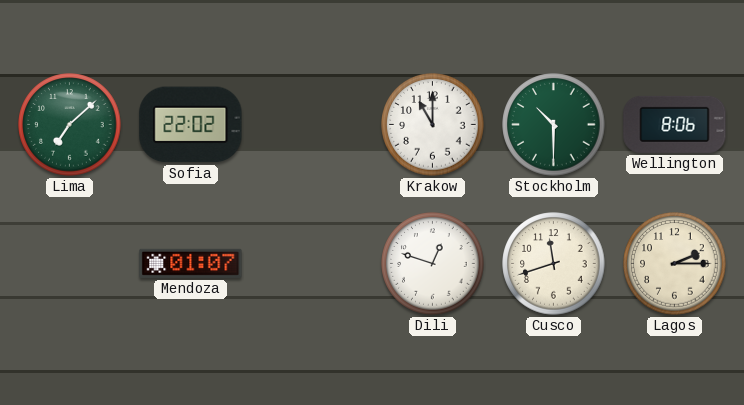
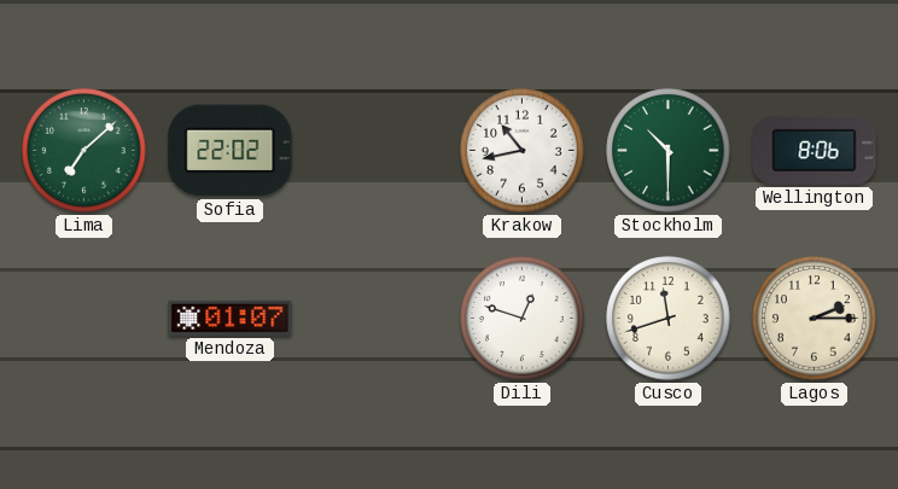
Krakow: 11:00 -> 10:43
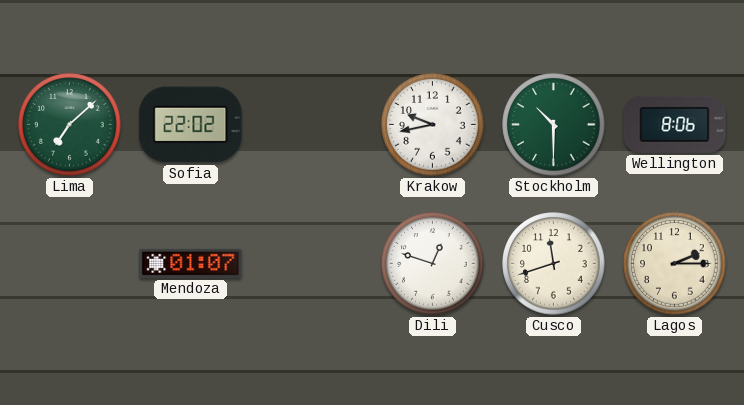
Krakow: 10:43 -> 9:43
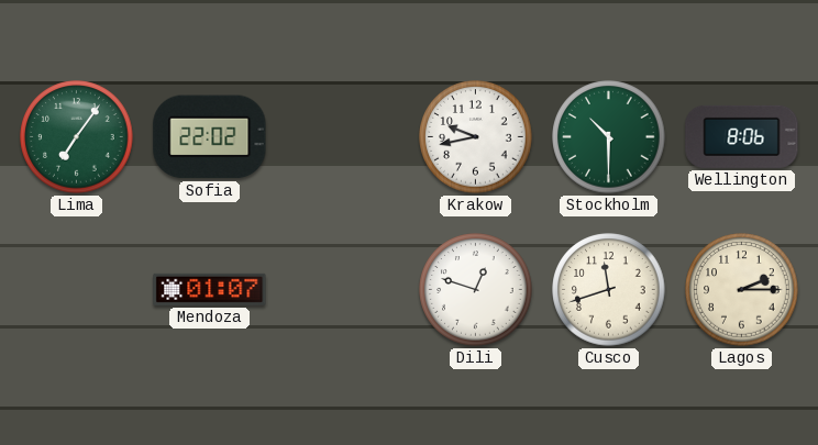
Lima: 7:08 -> 7:06
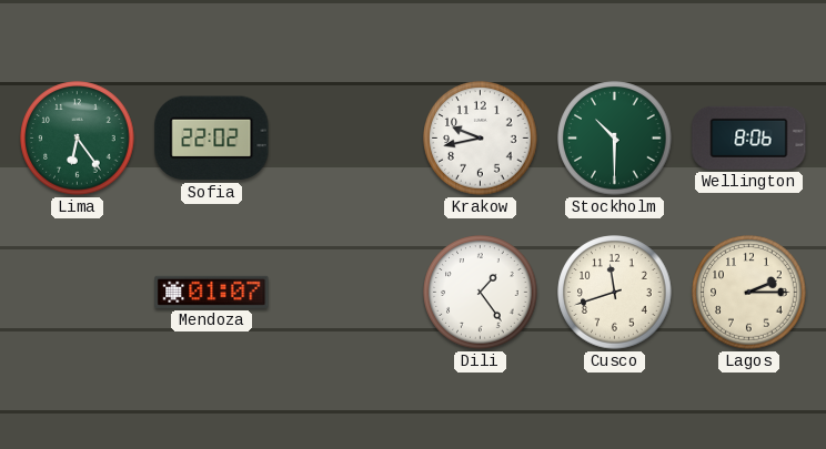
Lima: 7:06 -> 6:24
Dili: 12:48 -> 1:24
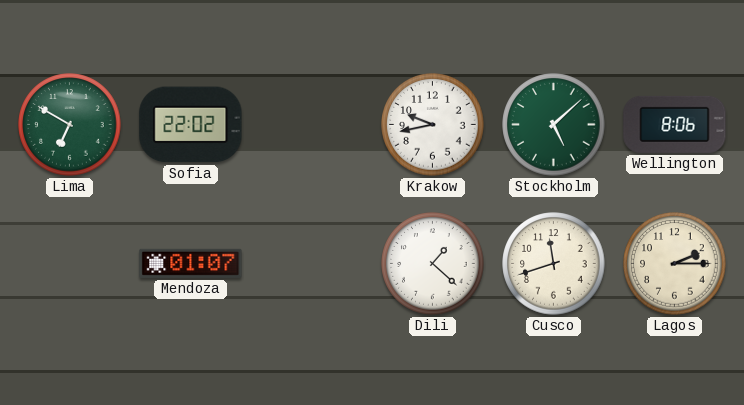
Lima: 6:24 -> 6:50
Stockholm: 10:30 -> 5:08
Dili: 1:24 -> 1:22
